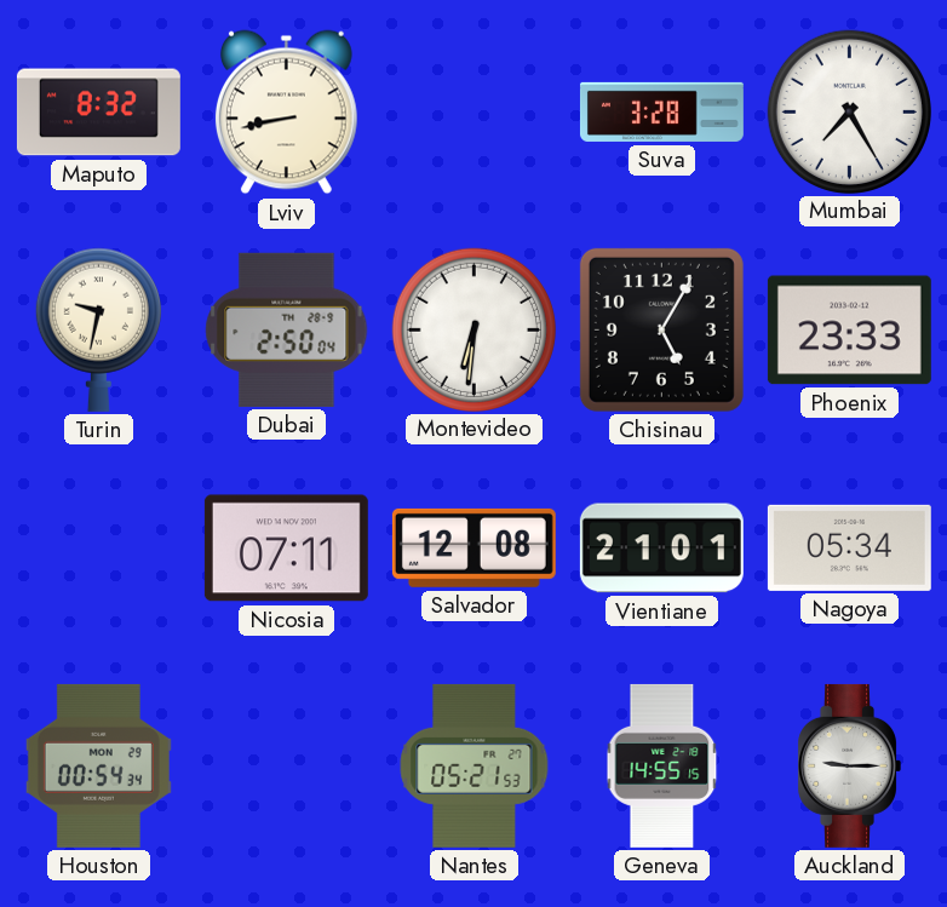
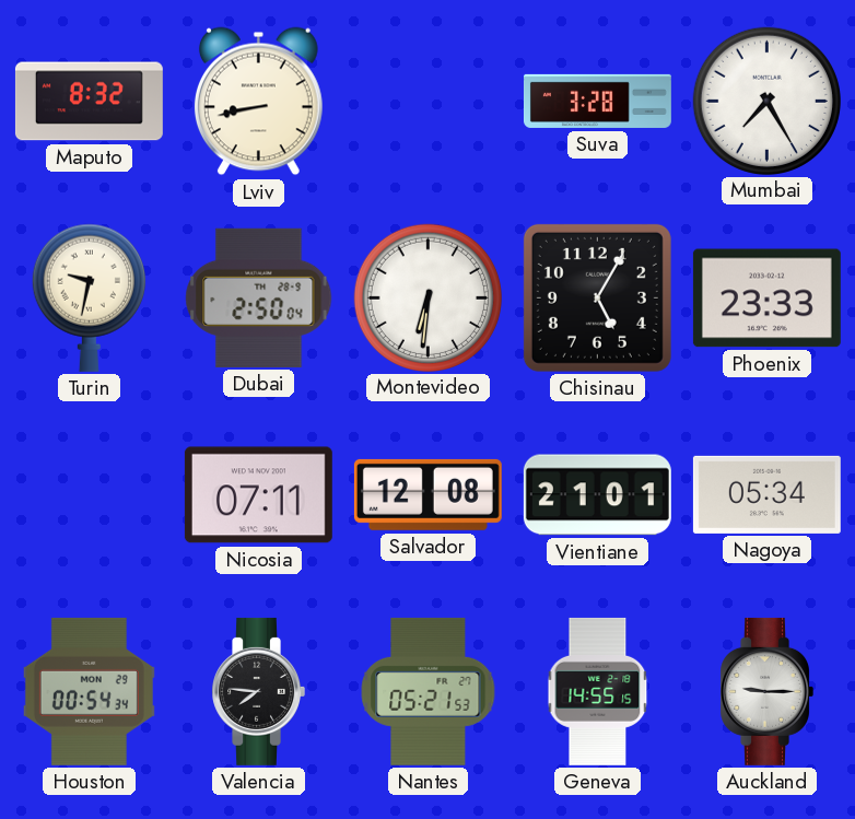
Valencia: none -> 7:46
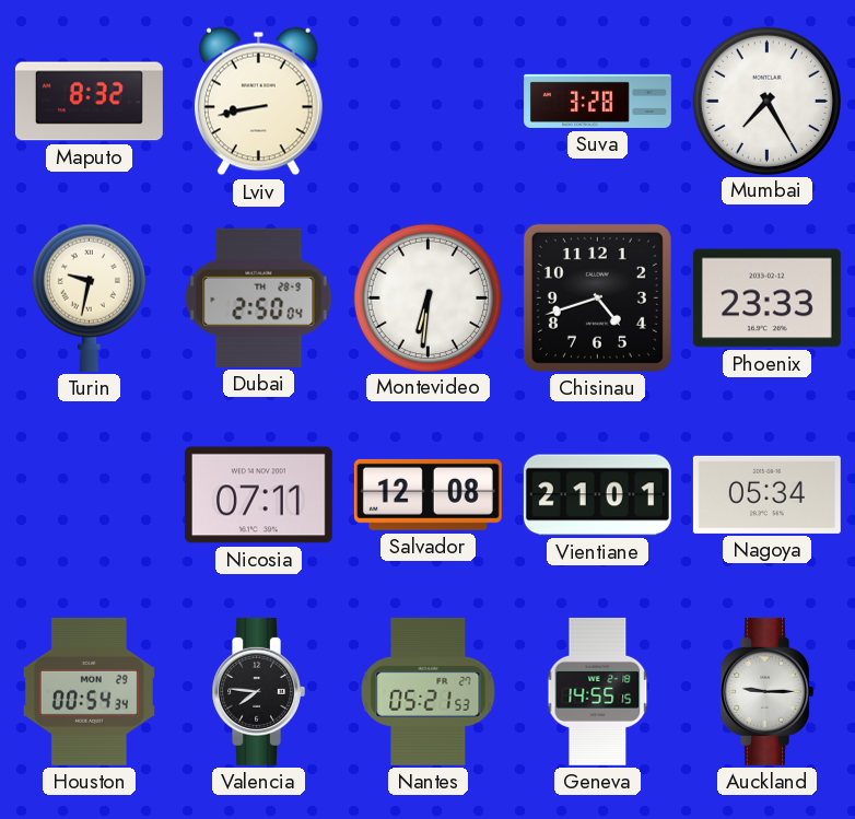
Chisinau: 5:05 -> 4:42
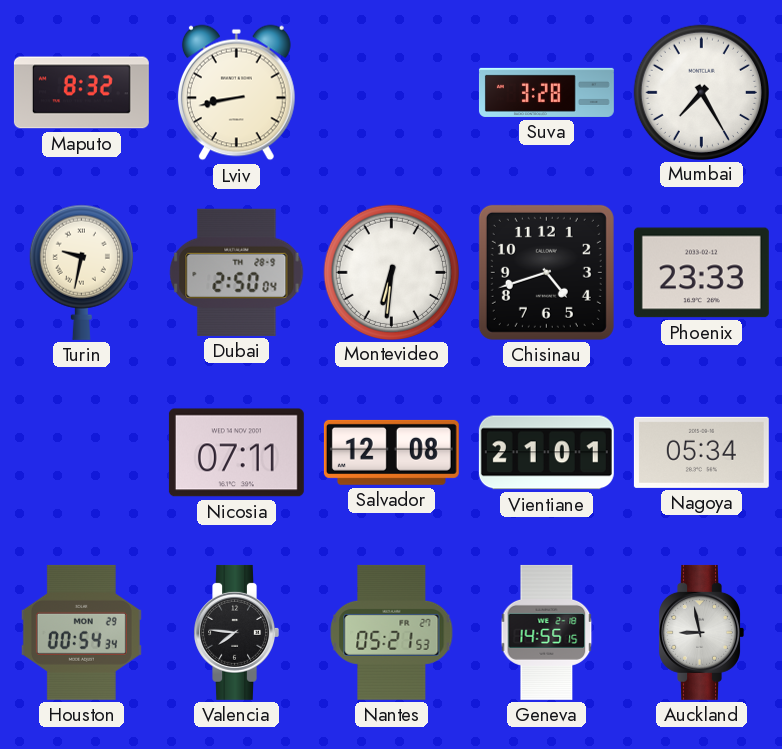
Auckland: 9:15 -> 8:58
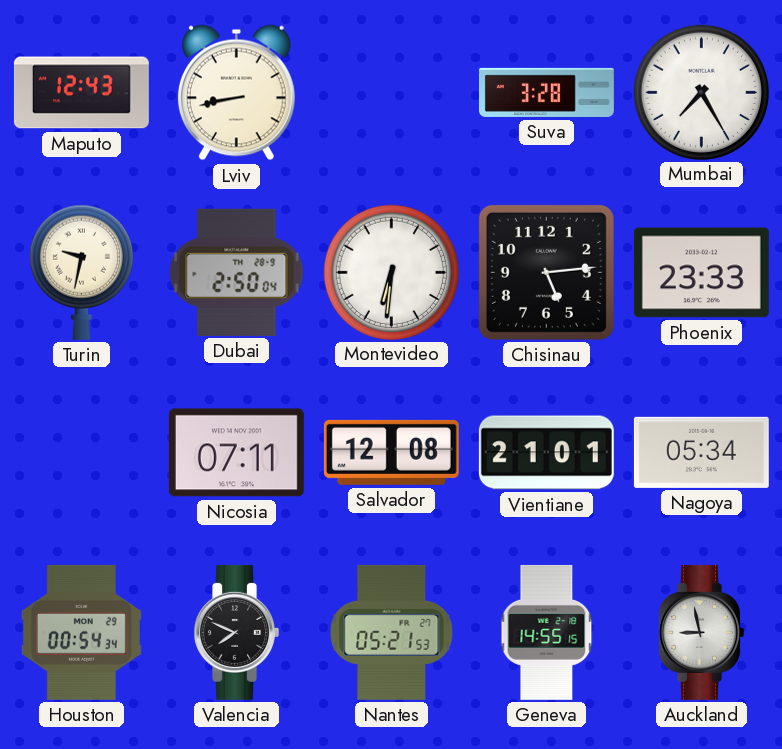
Maputo: 8:32 -> 12:43
Chisinau: 4:42 -> 5:14
Valencia: 7:46 -> 7:49
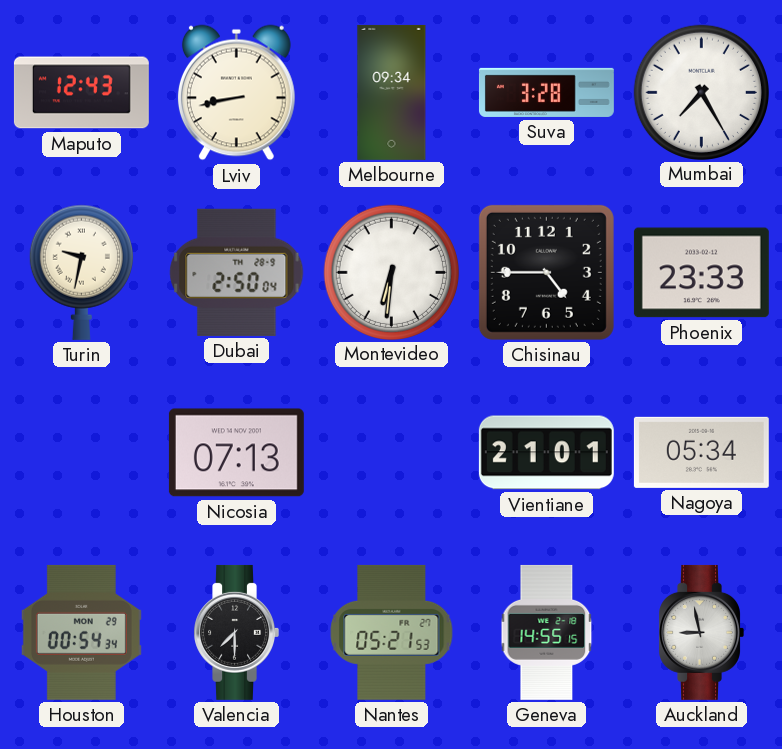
Melbourne: none -> 09:34
Chisinau: 5:14 -> 4:45
Nicosia: 07:11 -> 07:13
Salvador: 12:08 -> none
Valencia: 7:49 -> 7:30
